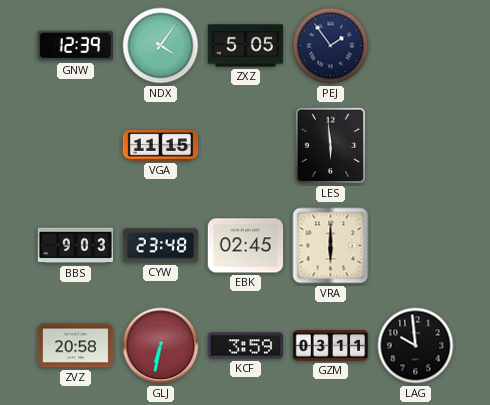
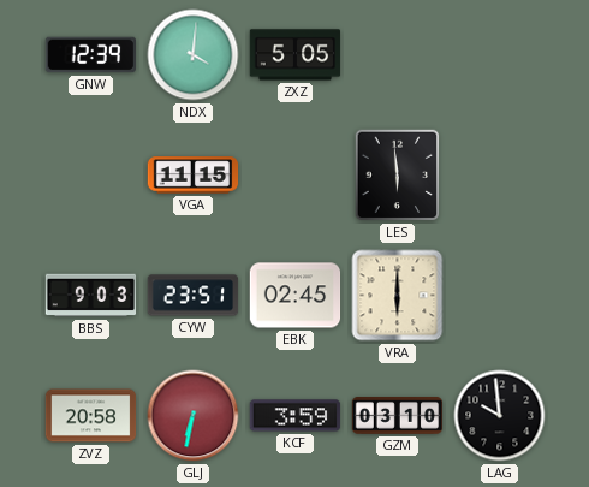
NDX: 4:06 -> 4:01
PEJ: 1:54 -> none
CYW: 23:48 -> 23:51
GZM: 03:11 -> 03:10
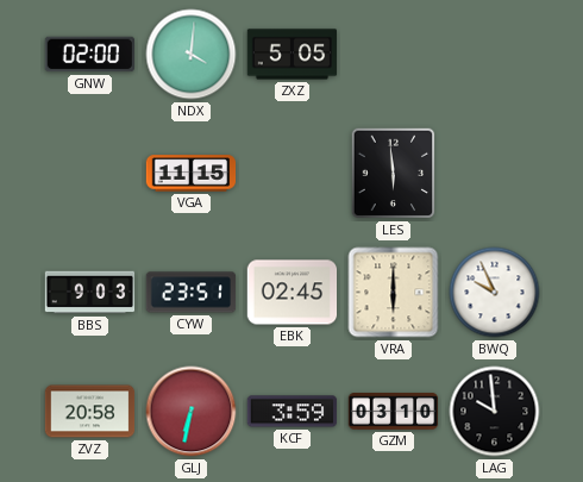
GNW: 12:39 -> 02:00
BWQ: none -> 9:56
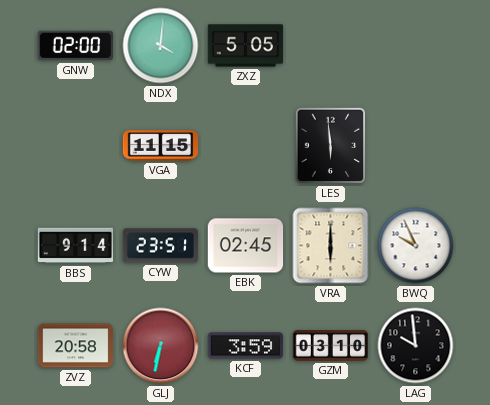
BBS: 9:03 -> 9:14
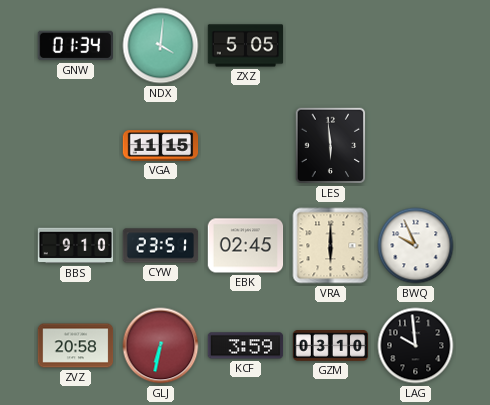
GNW: 02:00 -> 01:34
BBS: 9:14 -> 9:10
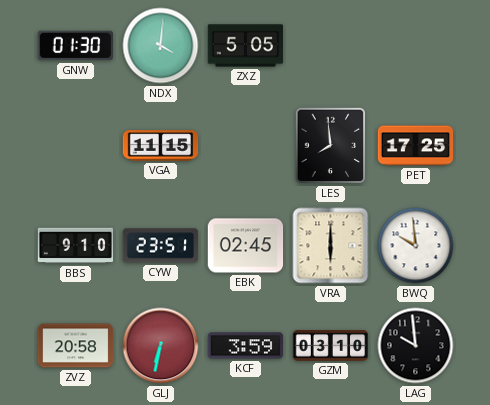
GNW: 01:34 -> 01:30
LES: 5:59 -> 7:59
PET: none -> 17:25
BWQ: 9:56 -> 9:59
